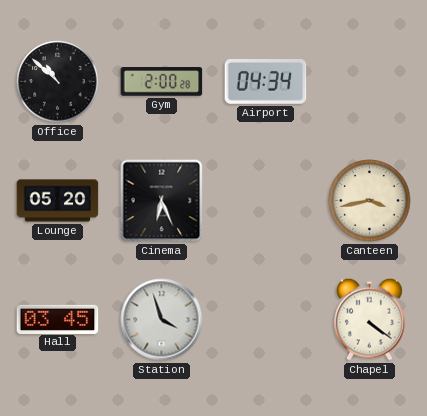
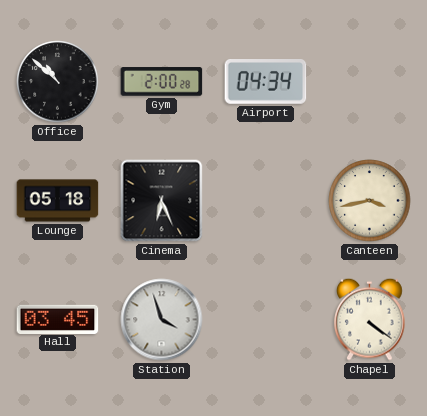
Lounge: 05:20 -> 05:18
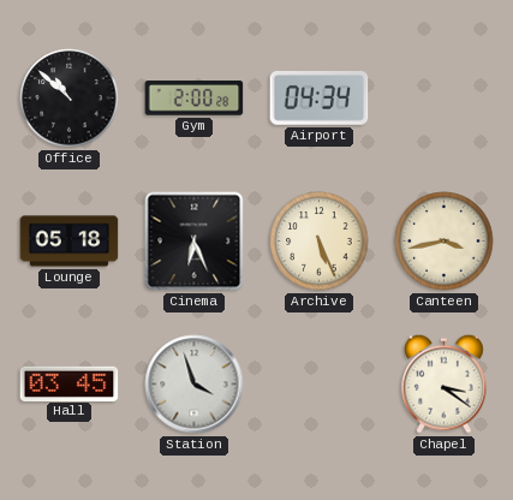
Archive: none -> 5:26
Chapel: 4:21 -> 3:21
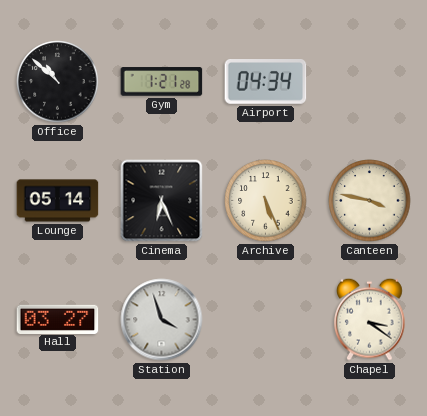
Gym: 2:00 -> 1:21
Lounge: 05:18 -> 05:14
Canteen: 3:43 -> 3:47
Hall: 03:45 -> 03:27
